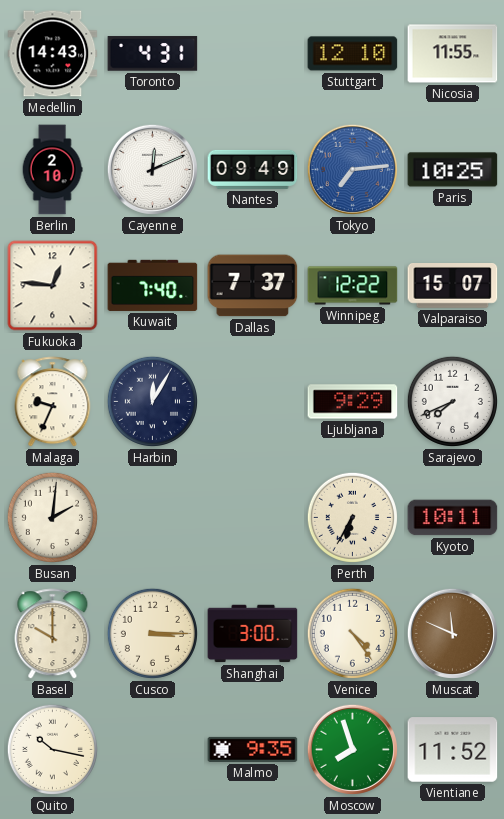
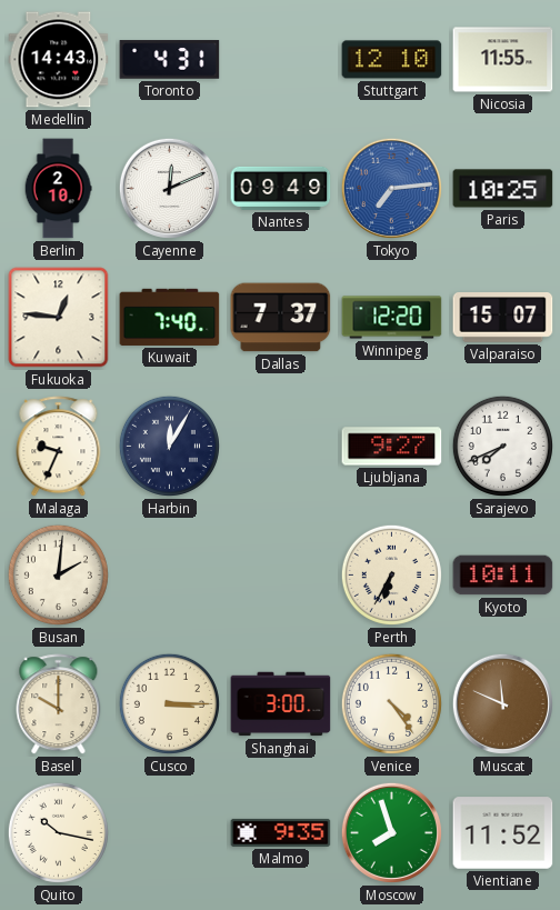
Winnipeg: 12:22 -> 12:20
Ljubljana: 9:29 -> 9:27
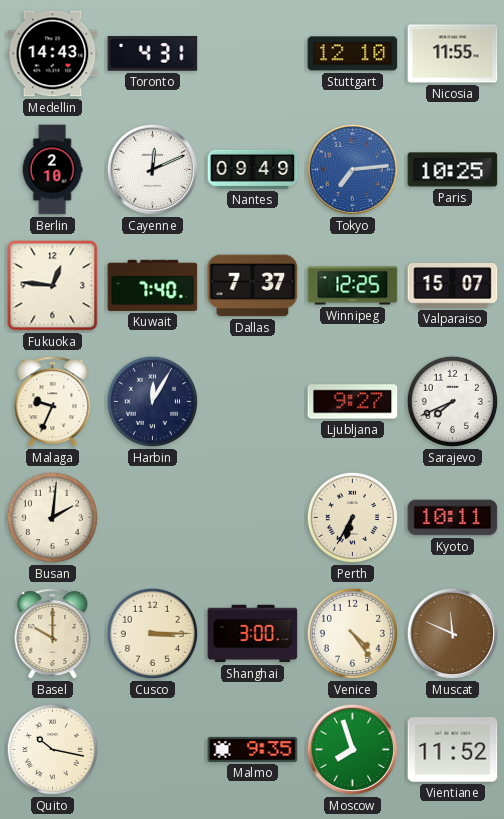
Winnipeg: 12:20 -> 12:25
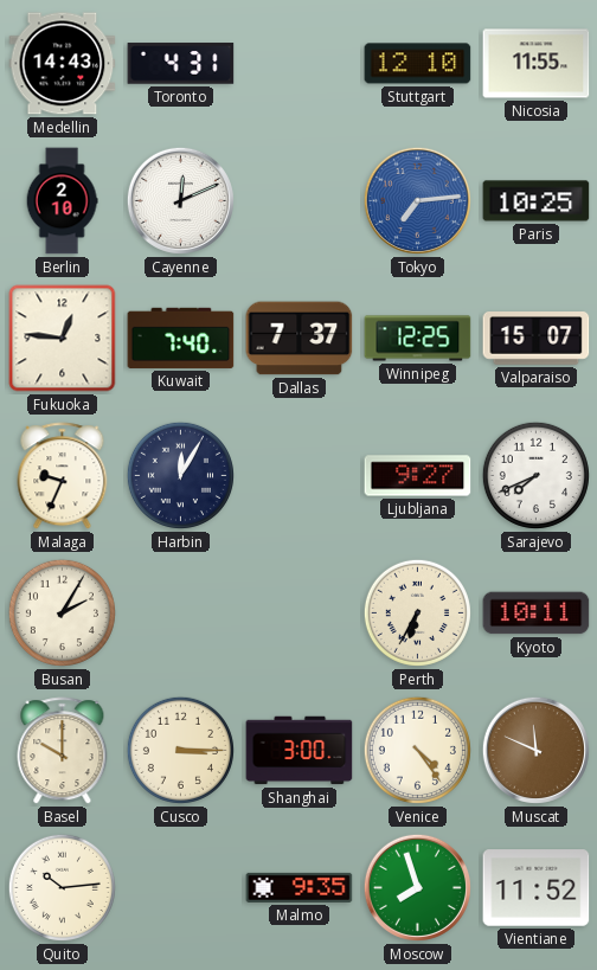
Nantes: 09:49 -> none
Busan: 2:01 -> 2:05
Quito: 10:17 -> 10:14
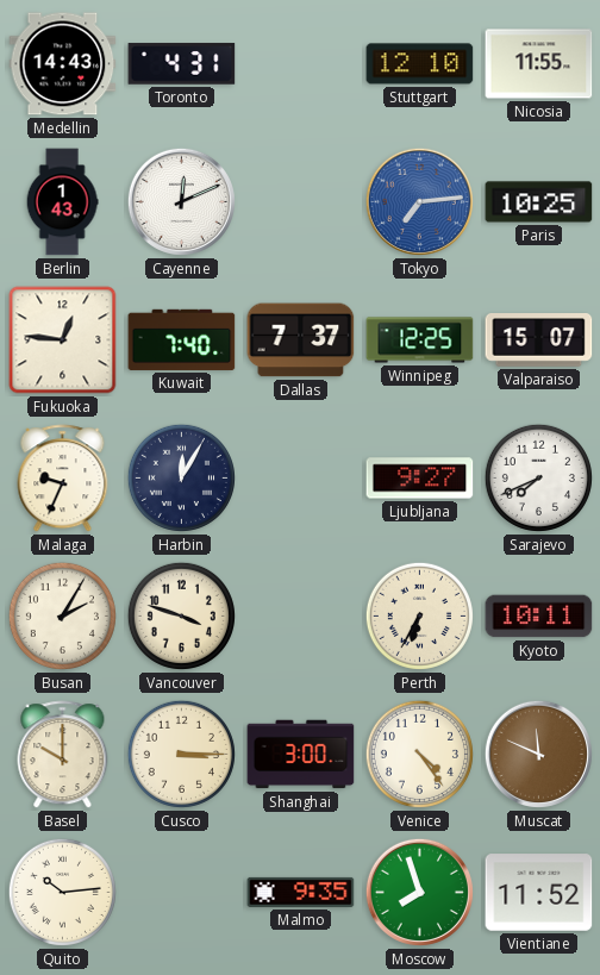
Berlin: 2:10 -> 1:43
Vancouver: none -> 3:48
